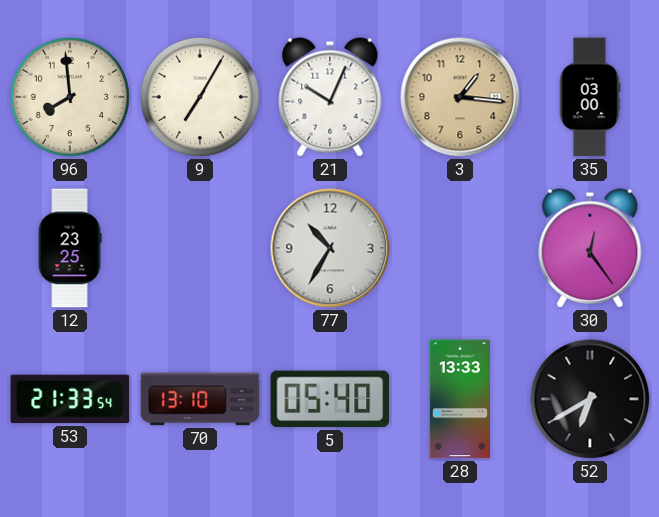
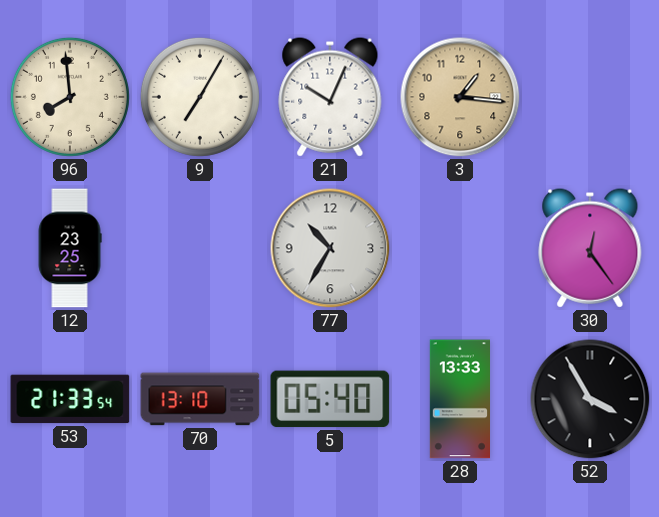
35: 03:00 -> none
52: 6:40 -> 3:55
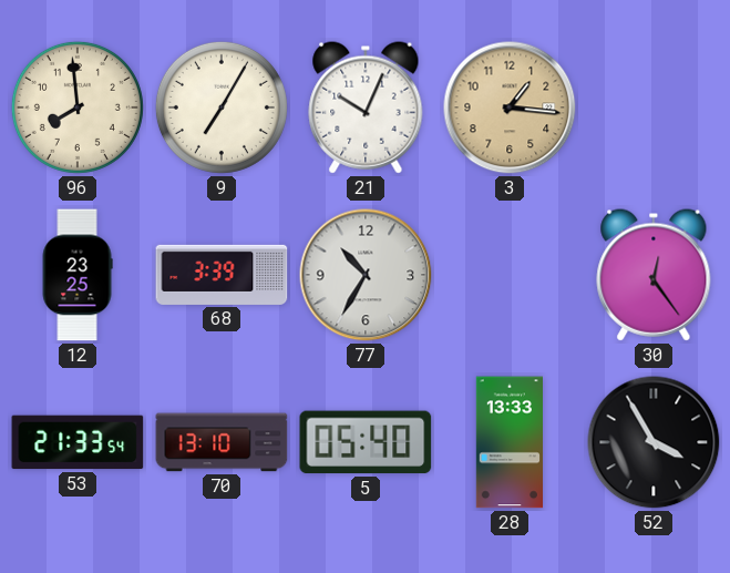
68: none -> 3:39
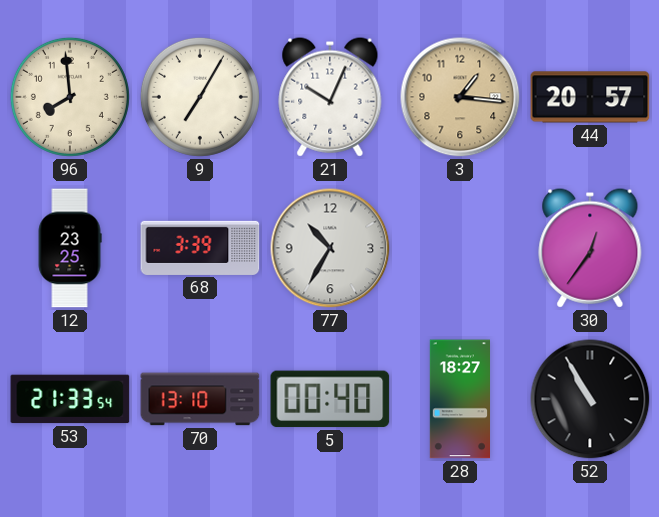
44: none -> 20:57
30: 12:24 -> 12:36
5: 05:40 -> 00:40
28: 13:33 -> 18:27
52: 3:55 -> 10:55
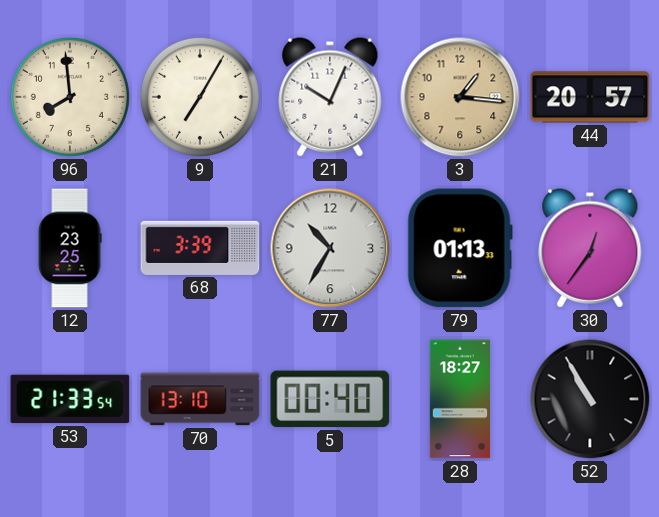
79: none -> 01:13
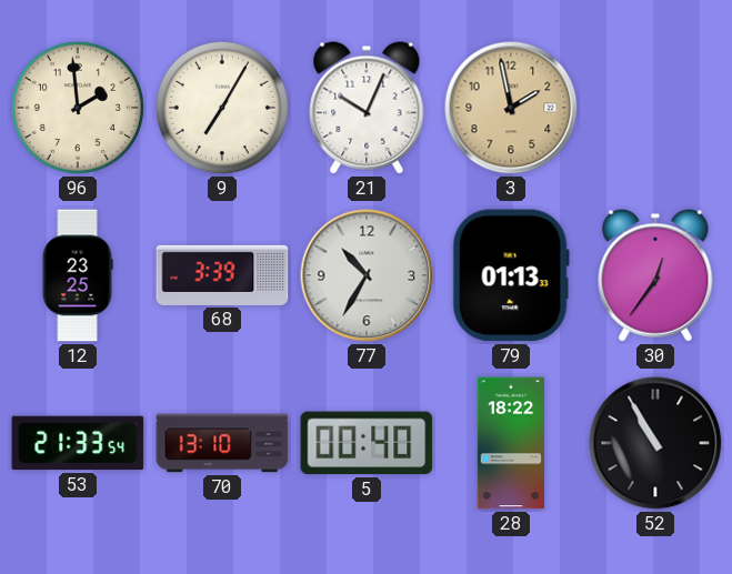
96: 7:59 -> 1:59
3: 1:16 -> 1:58
44: 20:57 -> none
28: 18:27 -> 18:22
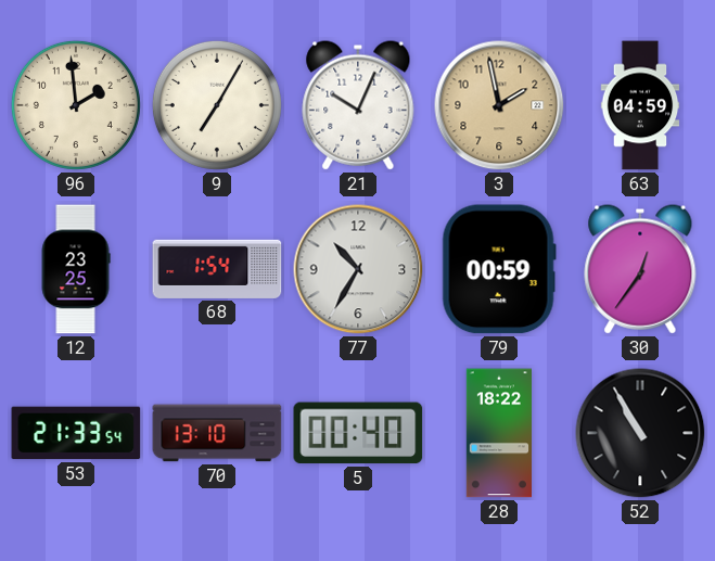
63: none -> 04:59
68: 3:39 -> 1:54
79: 01:13 -> 00:59
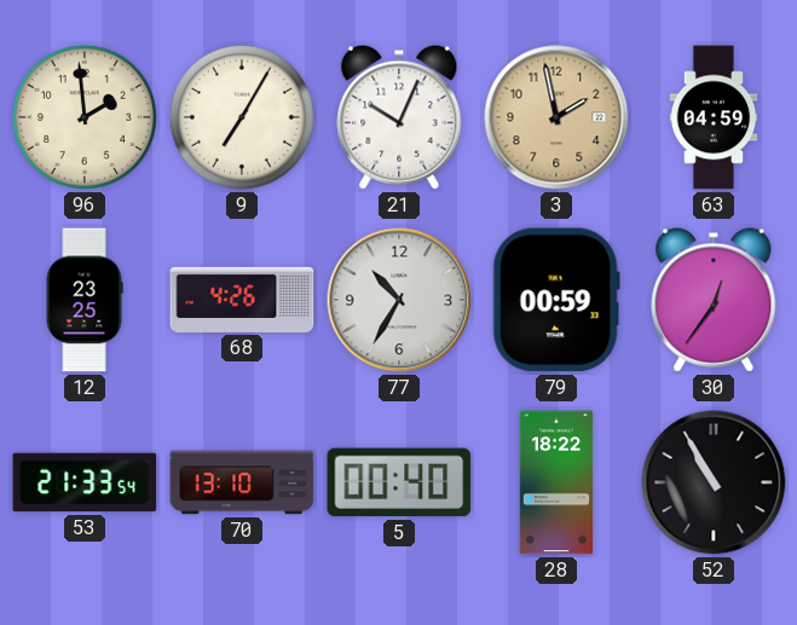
68: 1:54 -> 4:26
